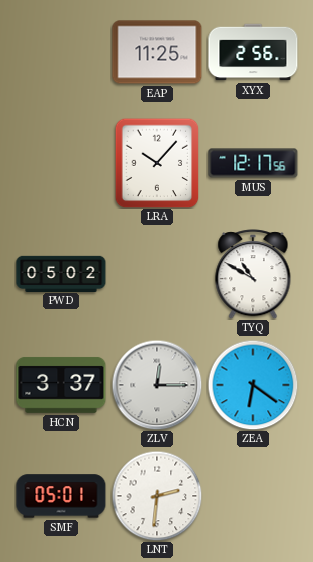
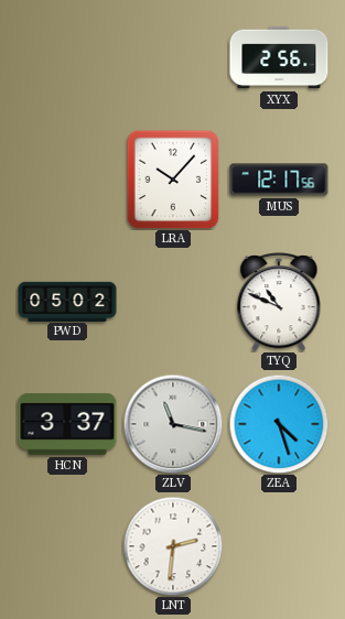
EAP: 11:25 -> none
TYQ: 10:50 -> 10:49
ZLV: 12:15 -> 11:17
ZEA: 6:21 -> 4:27
SMF: 05:01 -> none
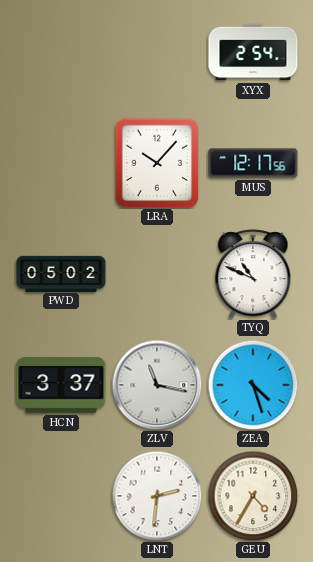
XYX: 2:56 -> 2:54
GEU: none -> 4:35
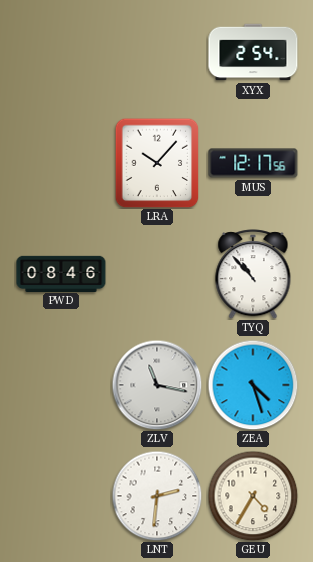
PWD: 05:02 -> 08:46
TYQ: 10:49 -> 10:53
HCN: 3:37 -> none
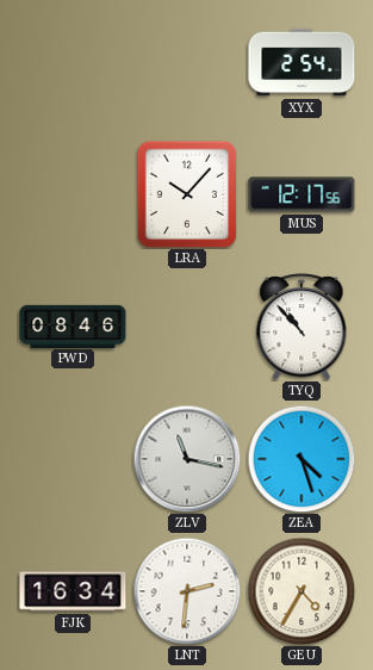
FJK: none -> 16:34
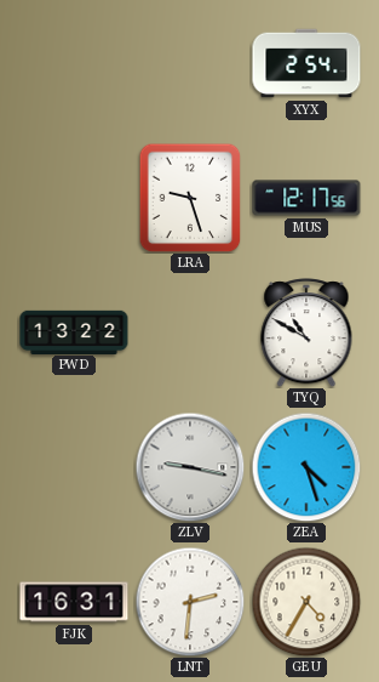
LRA: 10:07 -> 9:27
PWD: 08:46 -> 13:22
TYQ: 10:53 -> 10:50
ZLV: 11:17 -> 9:17
FJK: 16:34 -> 16:31
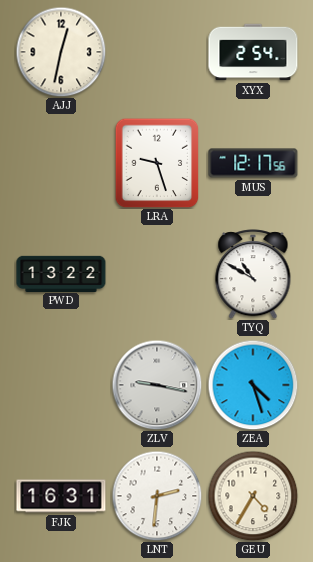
AJJ: none -> 12:32
